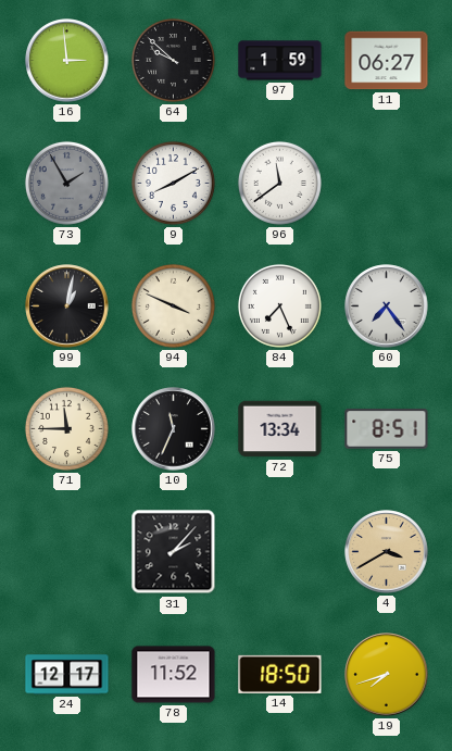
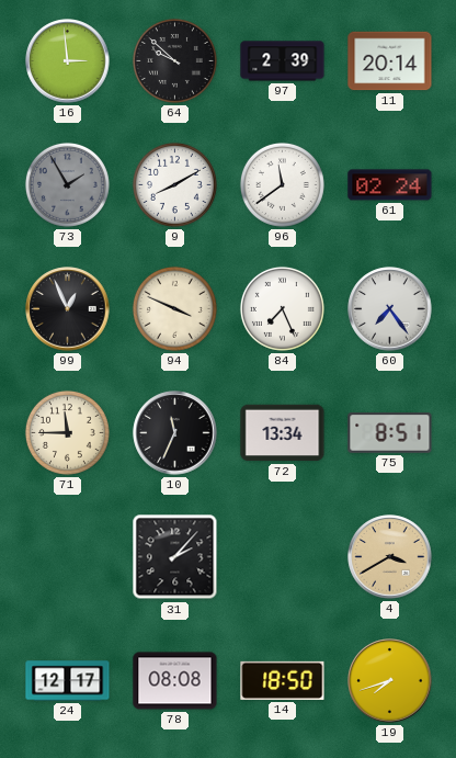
97: 1:59 -> 2:39
11: 06:27 -> 20:14
61: none -> 02:24
99: 1:02 -> 12:56
78: 11:52 -> 08:08
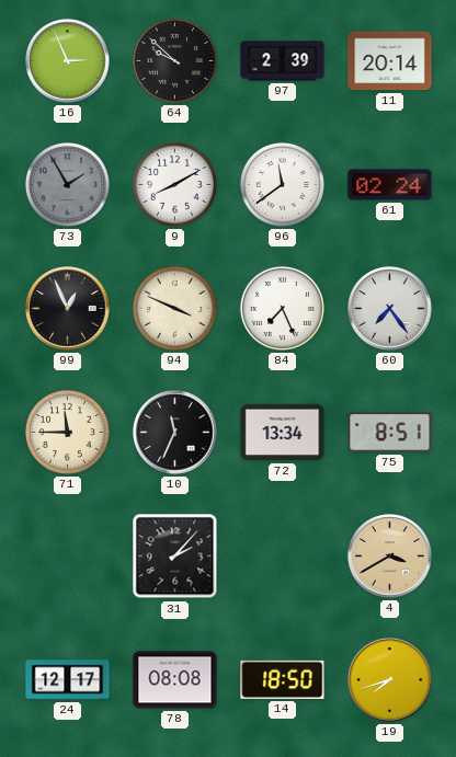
16: 2:59 -> 2:56
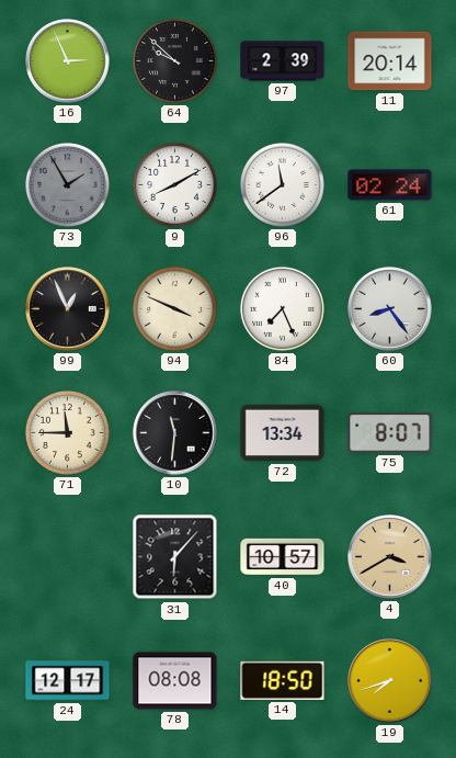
60: 7:24 -> 8:24
10: 11:34 -> 11:31
75: 8:51 -> 8:07
31: 2:07 -> 6:07
40: none -> 10:57
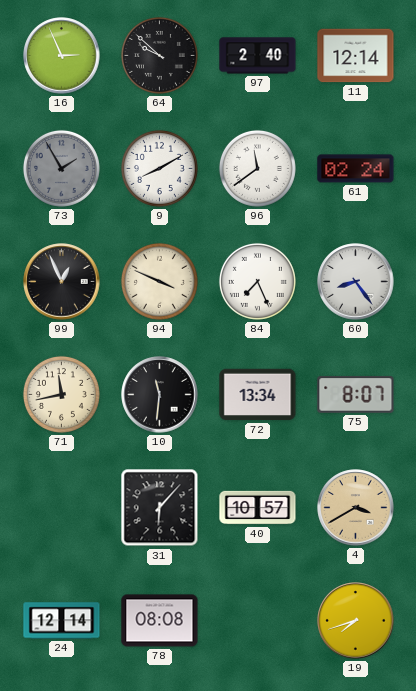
97: 2:39 -> 2:40
11: 20:14 -> 12:14
71: 11:45 -> 11:43
24: 12:17 -> 12:14
14: 18:50 -> none
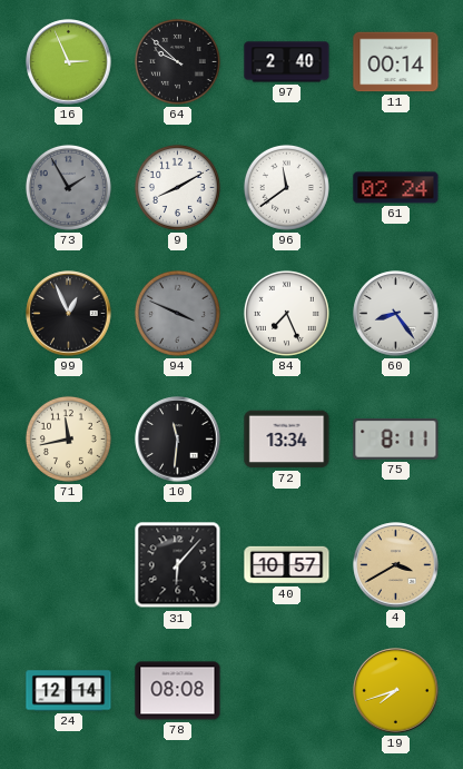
11: 12:14 -> 00:14
94 dial: cream -> grey
75: 8:07 -> 8:11
